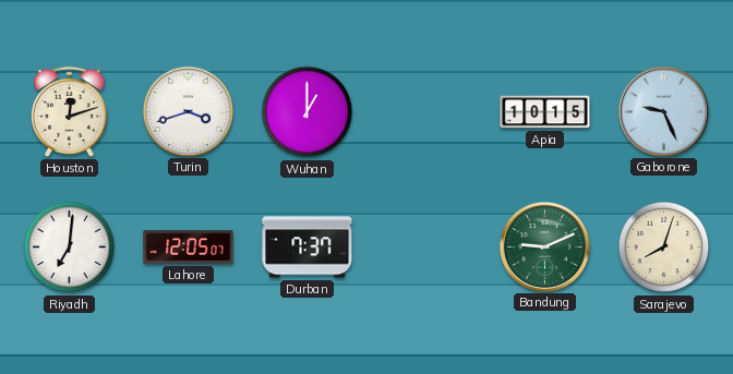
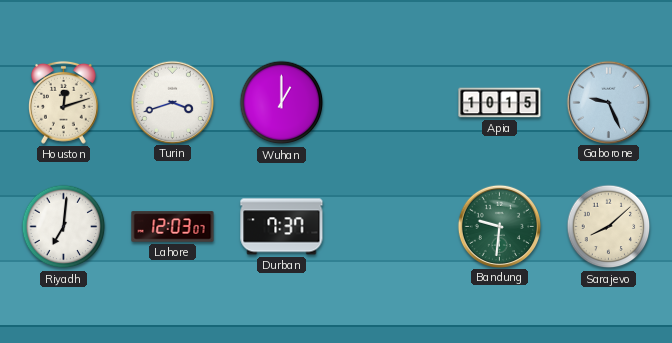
Lahore: 12:05 -> 12:03
Bandung: 9:11 -> 9:31
Sarajevo: 8:03 -> 8:08
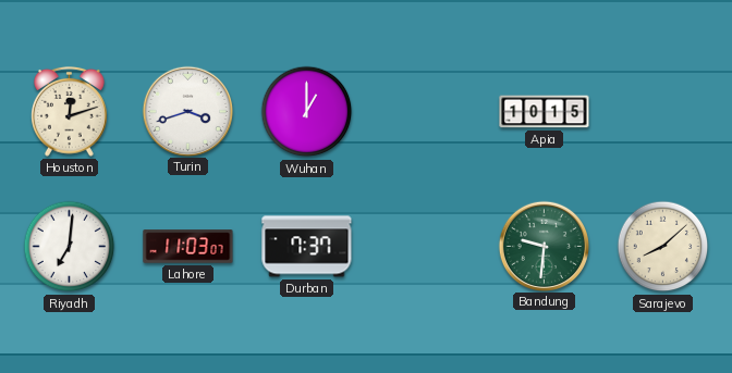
Gaborone: 9:26 -> none
Lahore: 12:03 -> 11:03
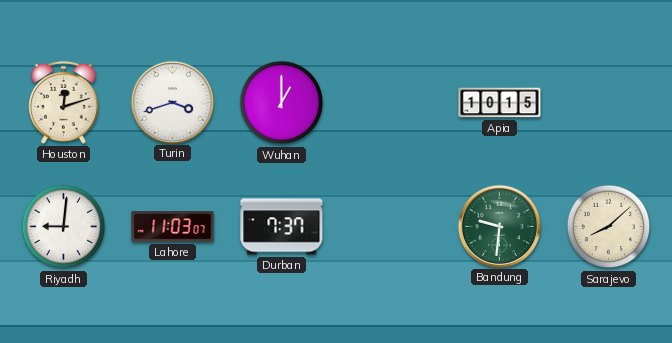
Riyadh: 7:01 -> 9:01
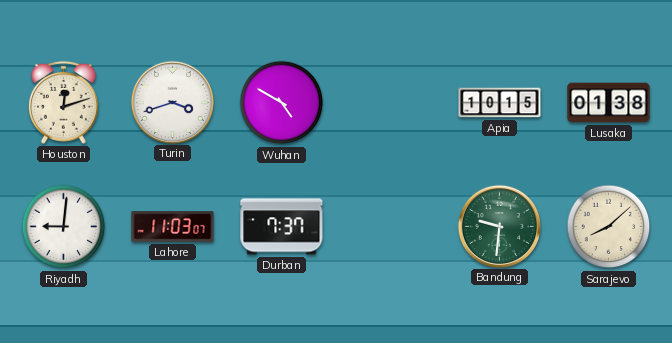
Wuhan: 1:00 -> 4:50
Lusaka: none -> 01:38
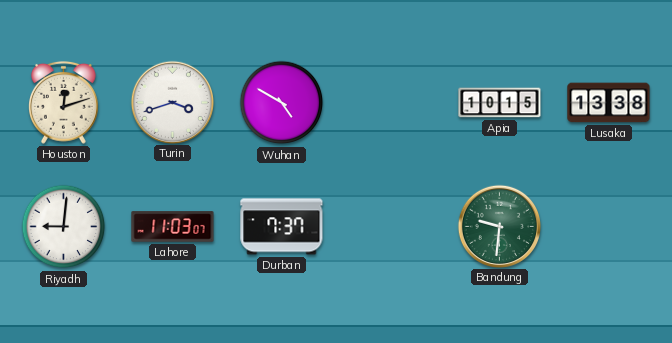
Lusaka: 01:38 -> 13:38
Sarajevo: 8:08 -> none
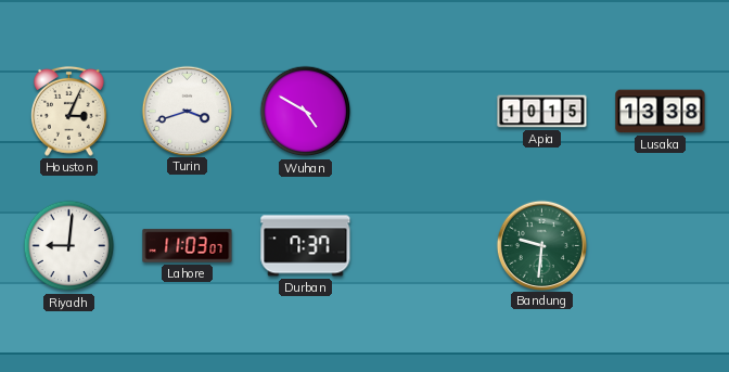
Houston: 12:12 -> 3:04
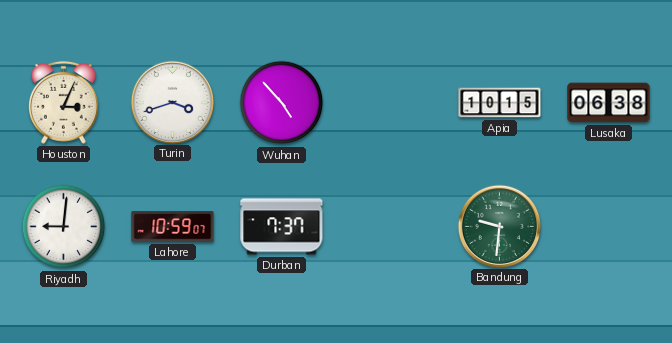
Wuhan: 4:50 -> 4:53
Lusaka: 13:38 -> 06:38
Lahore: 11:03 -> 10:59
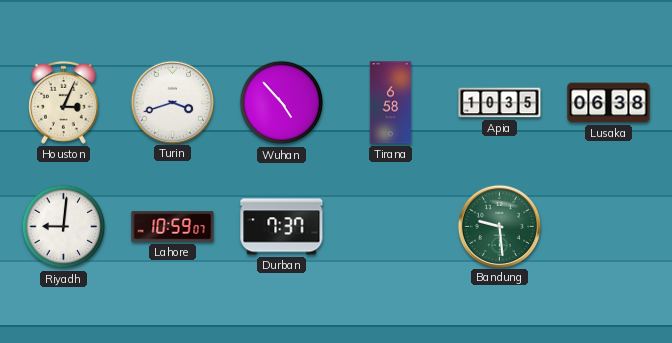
Tirana: none -> 6:58
Apia: 10:15 -> 10:35
Bandung: 9:31 -> 9:29
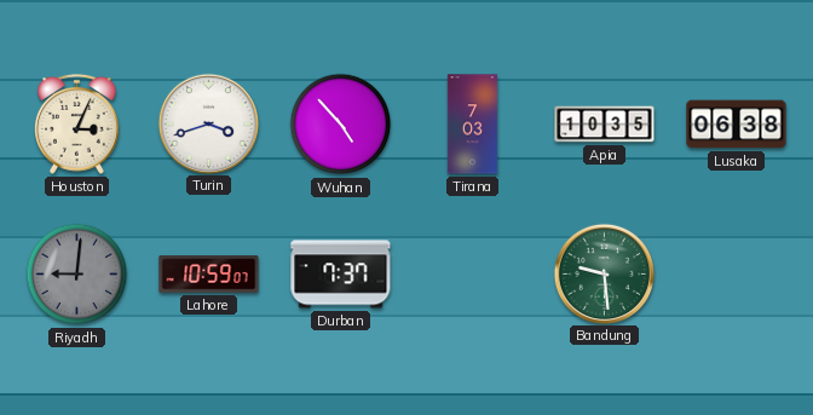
Tirana: 6:58 -> 7:03
Riyadh dial: white -> grey
